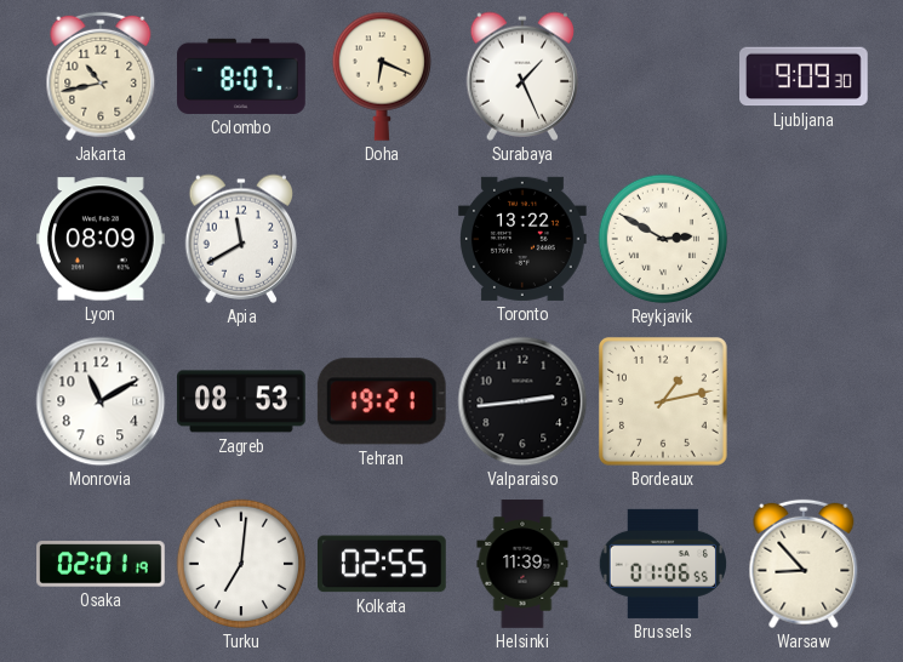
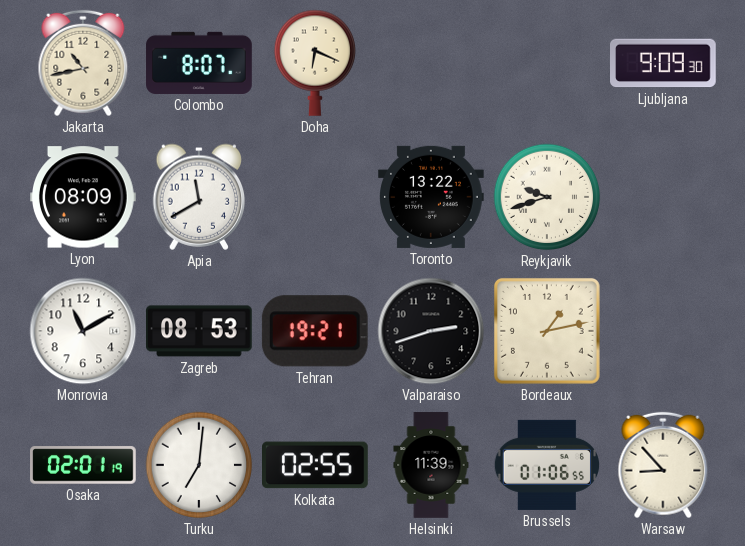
Surabaya: 1:26 -> none
Reykjavik: 2:50 -> 9:42
Valparaiso: 2:44 -> 2:42
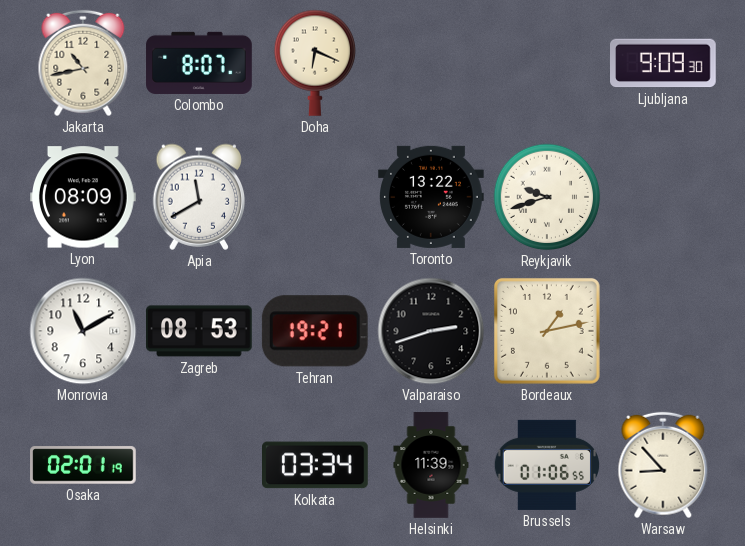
Turku: 7:01 -> none
Kolkata: 02:55 -> 03:34
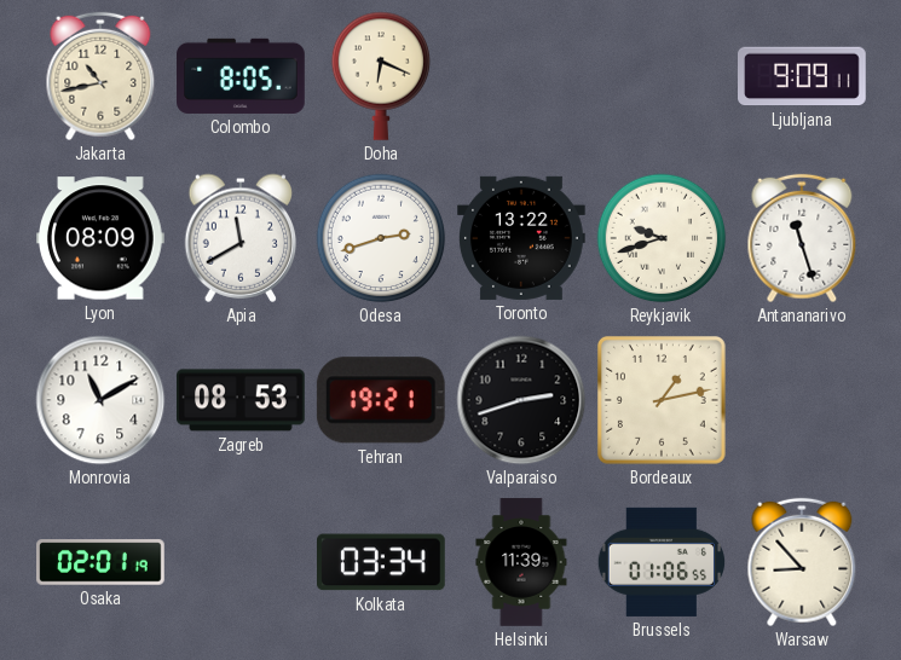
Colombo: 8:07 -> 8:05
Ljubljana: 9:09:30 -> 9:09:11
Odesa: none -> 2:42
Antananarivo: none -> 11:27
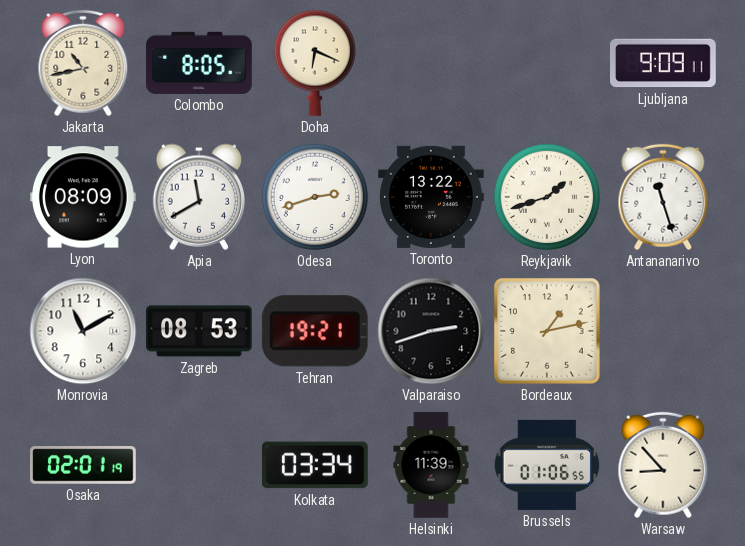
Reykjavik: 9:42 -> 1:42
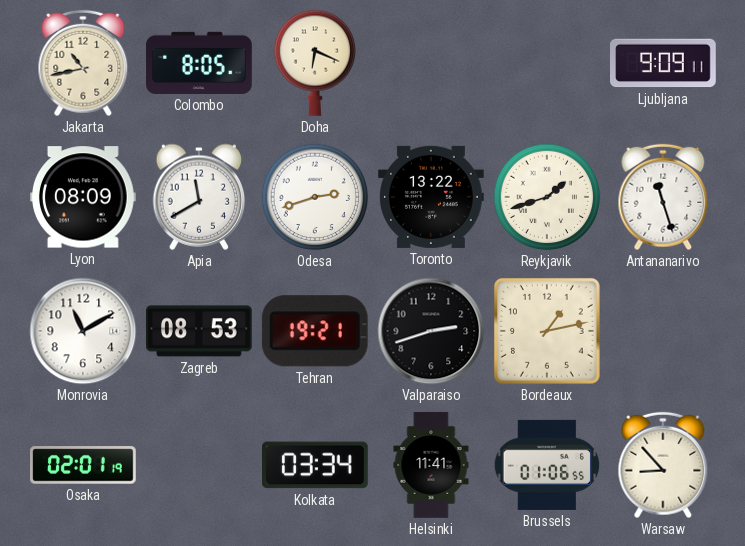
Helsinki: 11:39 -> 11:41
